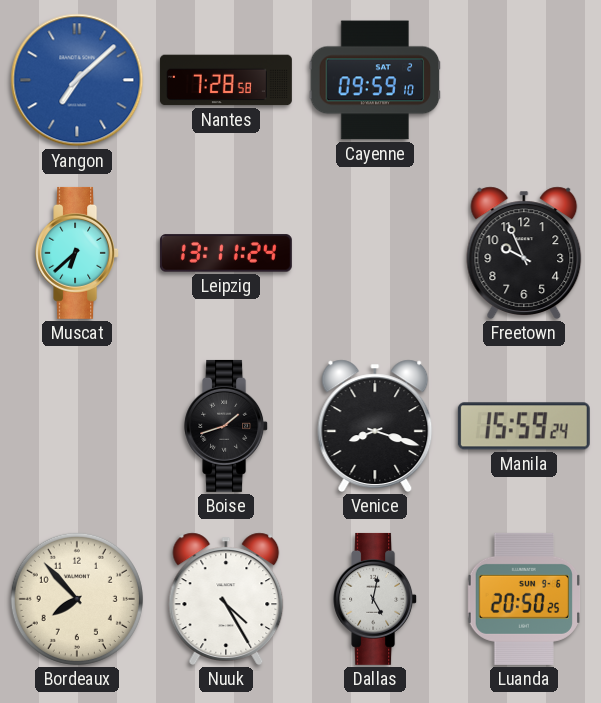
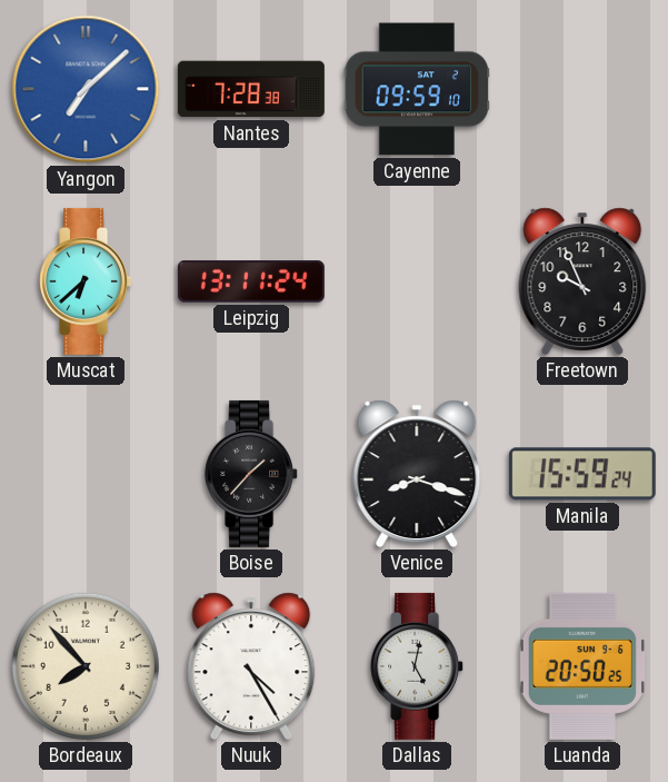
Nantes: 7:28:58 -> 7:28:38
Boise: 1:42 -> 1:37
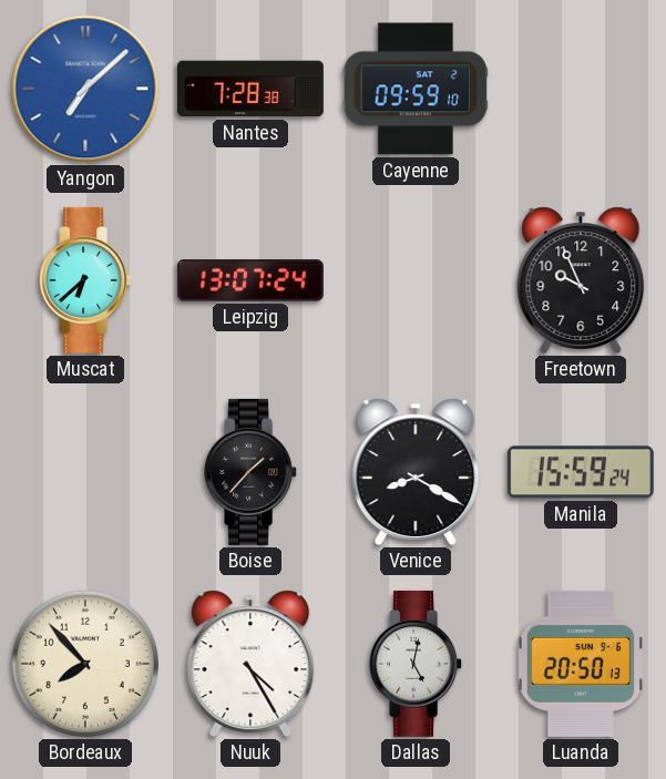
Leipzig: 13:11 -> 13:07
Venice: 8:18 -> 8:20
Luanda: 20:50:25 -> 20:50:13
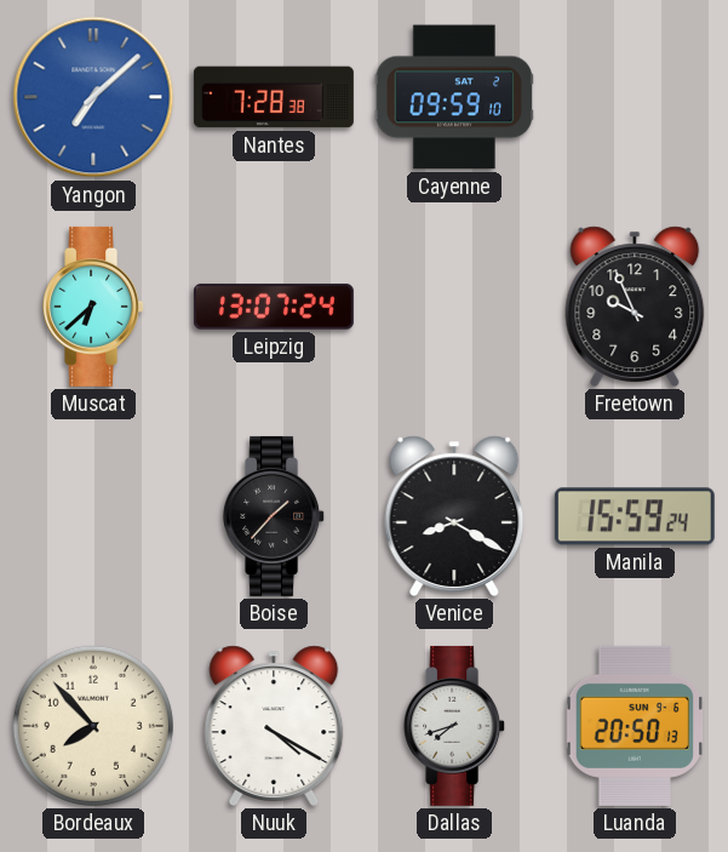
Nuuk: 4:25 -> 4:20
Dallas: 5:02 -> 7:42
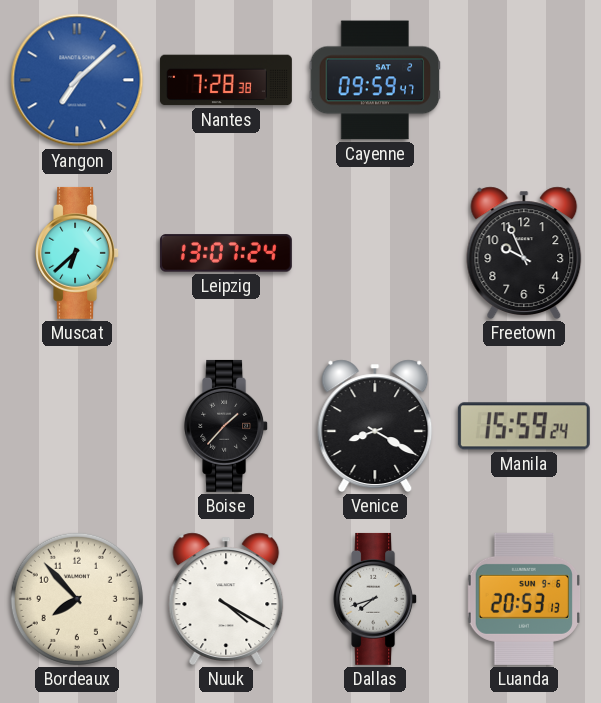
Cayenne: 09:59:10 -> 09:59:47
Luanda: 20:50 -> 20:53
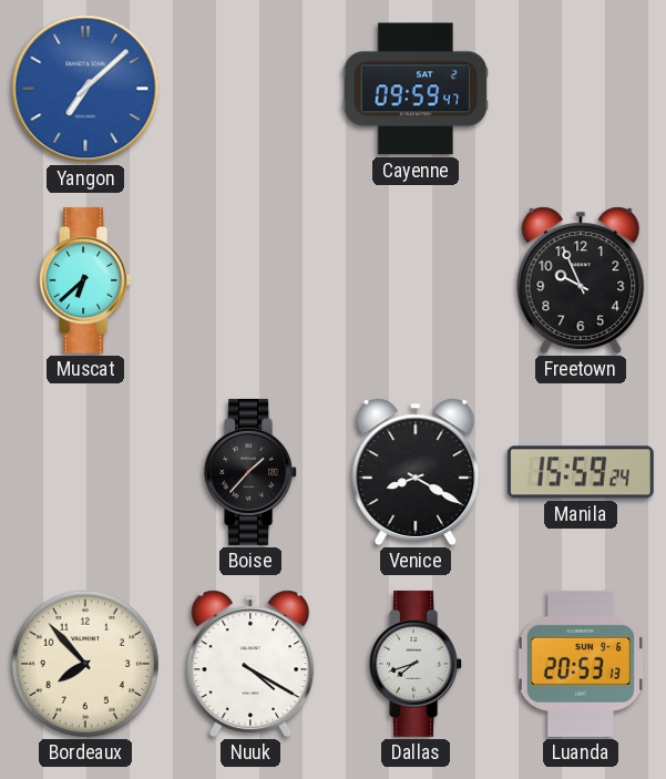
Nantes: 7:28 -> none
Leipzig: 13:07 -> none
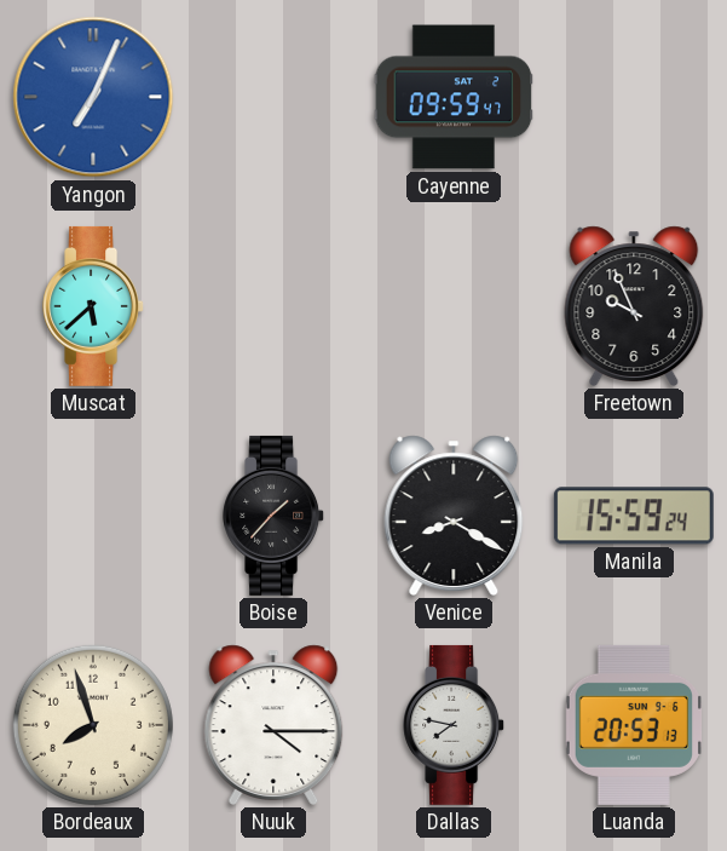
Yangon: 7:08 -> 7:04
Muscat: 6:38 -> 5:38
Bordeaux: 7:53 -> 7:57
Nuuk: 4:20 -> 4:15
Dallas: 7:42 -> 7:47
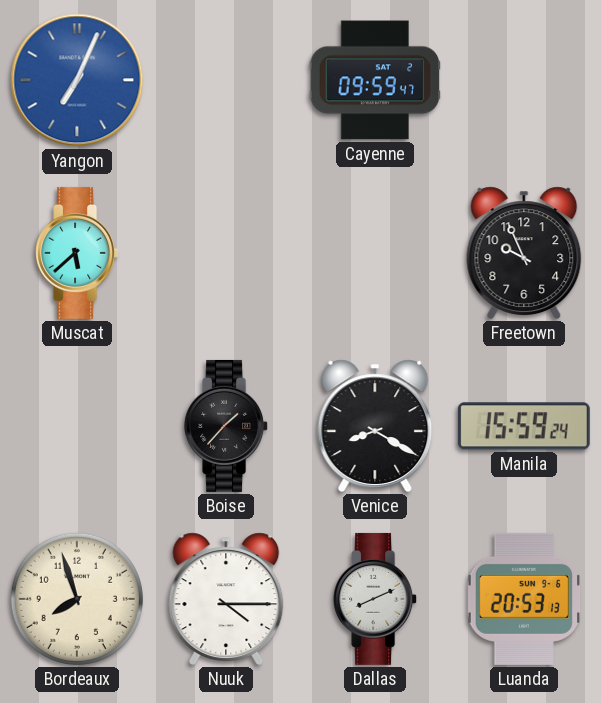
Dallas: 7:47 -> 8:11
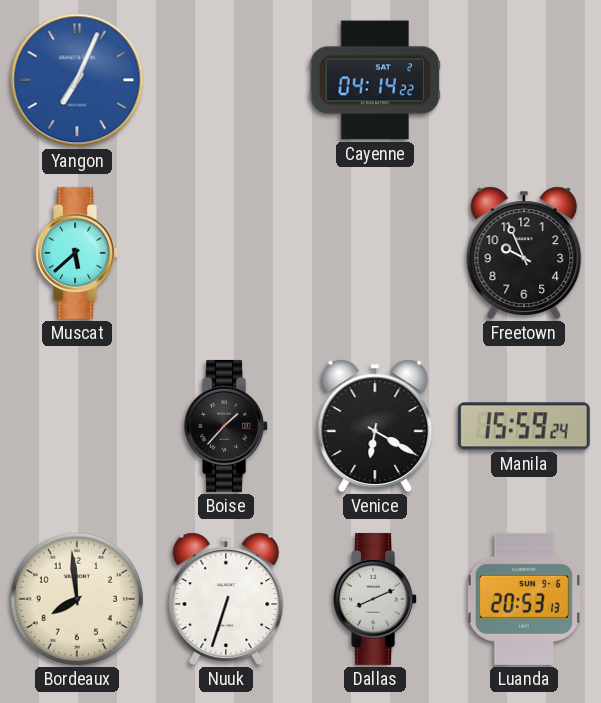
Cayenne: 09:59 -> 04:14
Venice: 8:20 -> 6:20
Bordeaux: 7:57 -> 7:59
Nuuk: 4:15 -> 6:33
